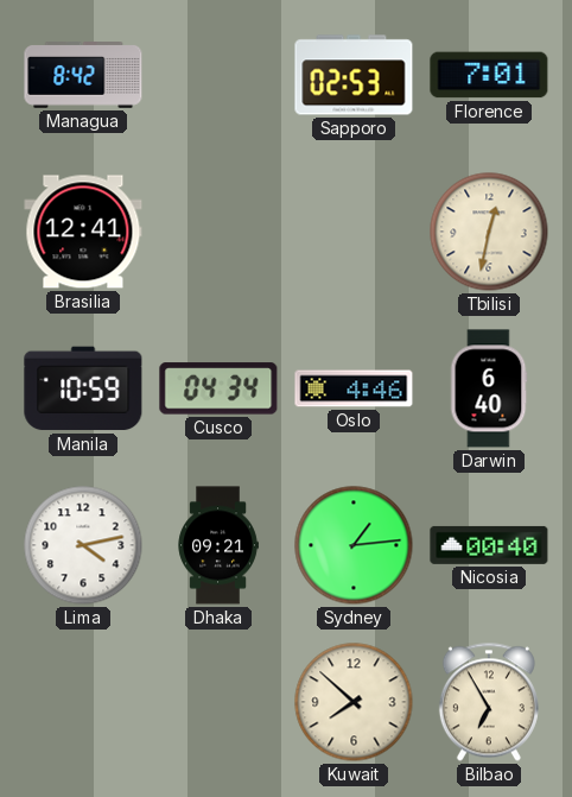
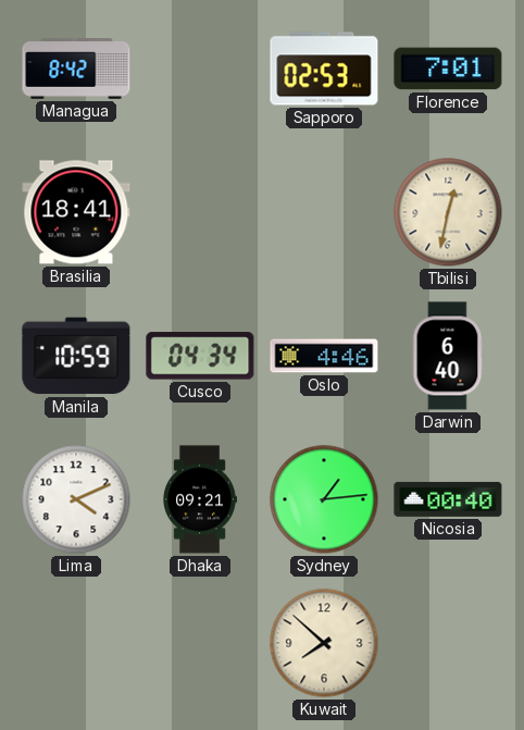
Brasilia: 12:41 -> 18:41
Lima: 4:13 -> 4:11
Bilbao: 6:55 -> none
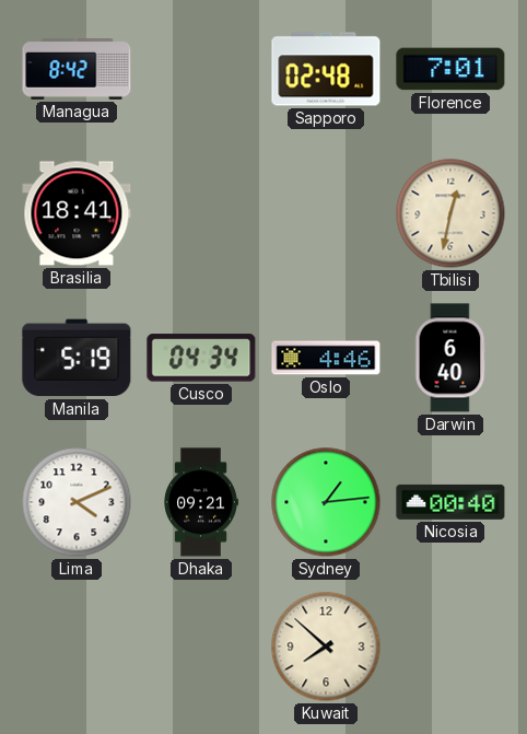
Sapporo: 02:53 -> 02:48
Manila: 10:59 -> 5:19
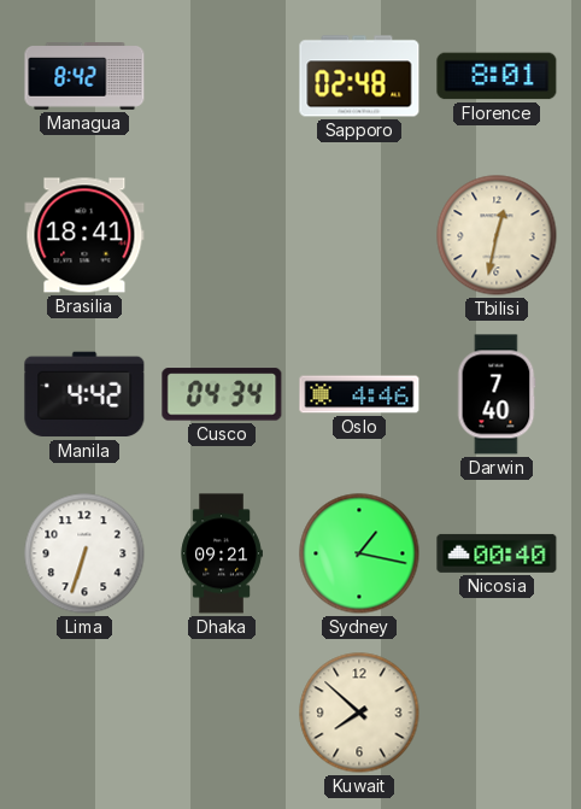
Florence: 7:01 -> 8:01
Manila: 5:19 -> 4:42
Darwin: 6:40 -> 7:40
Lima: 4:11 -> 6:33
Sydney: 1:14 -> 1:17
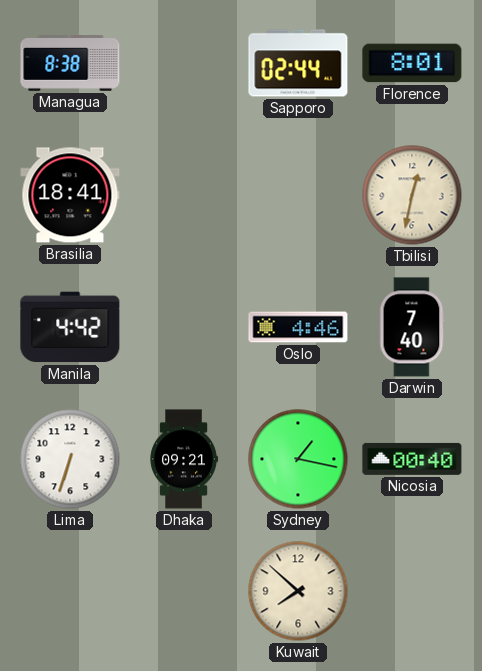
Managua: 8:42 -> 8:38
Sapporo: 02:48 -> 02:44
Cusco: 04:34 -> none
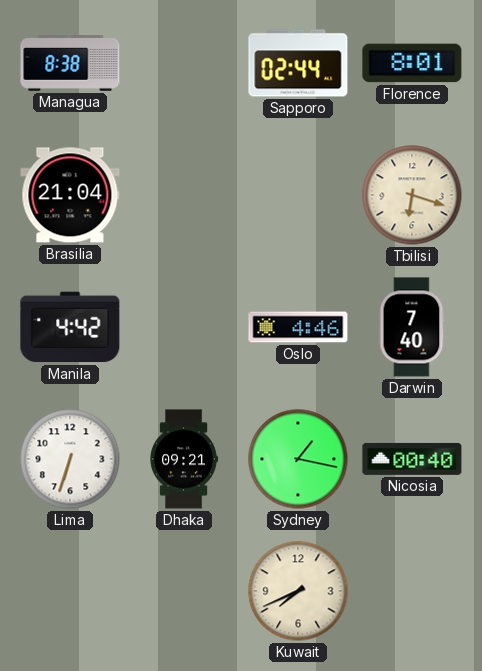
Brasilia: 18:41 -> 21:04
Tbilisi: 12:32 -> 6:18
Kuwait: 7:52 -> 7:41
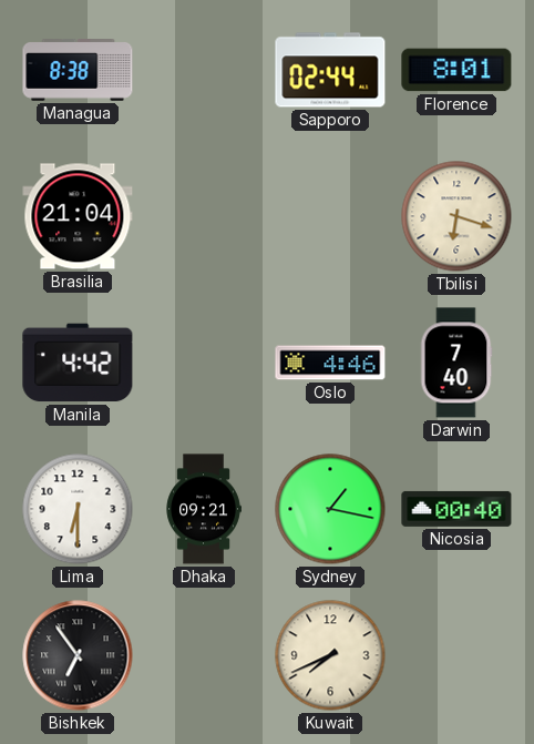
Lima: 6:33 -> 6:30
Bishkek: none -> 6:54
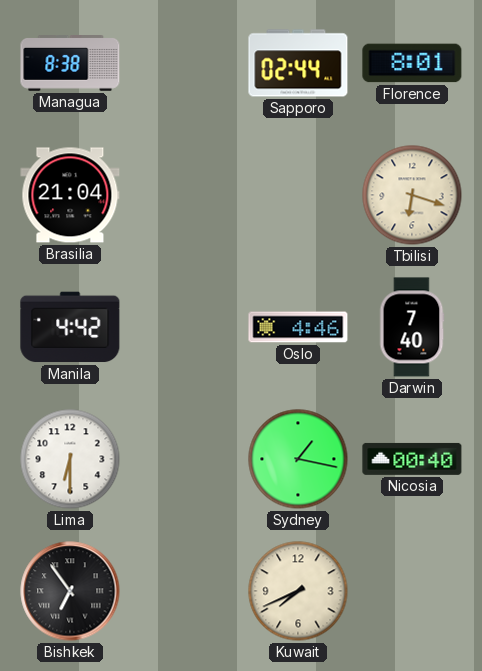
Dhaka: 09:21 -> none
